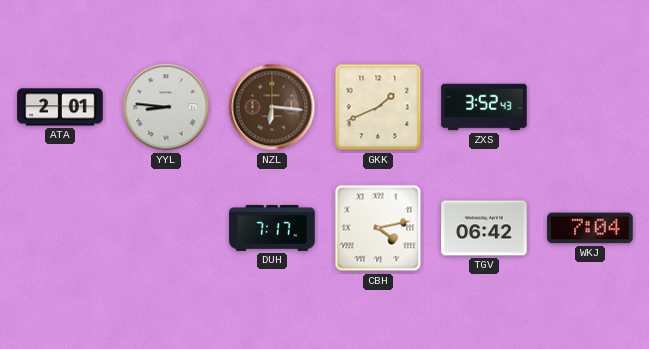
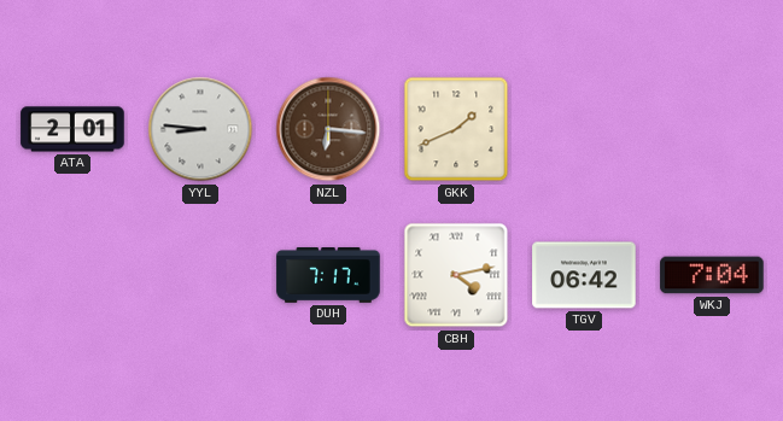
ZXS: 3:52 -> none
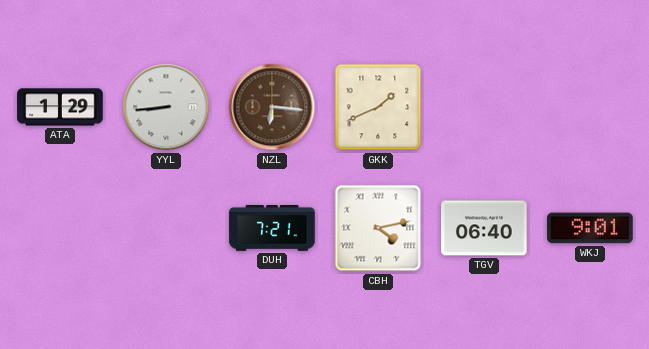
ATA: 2:01 -> 1:29
YYL: 8:46 -> 8:44
DUH: 7:17 -> 7:21
TGV: 06:42 -> 06:40
WKJ: 7:04 -> 9:01
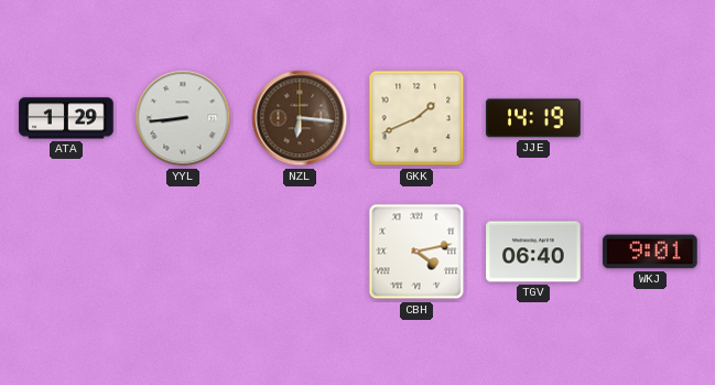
JJE: none -> 14:19
DUH: 7:21 -> none
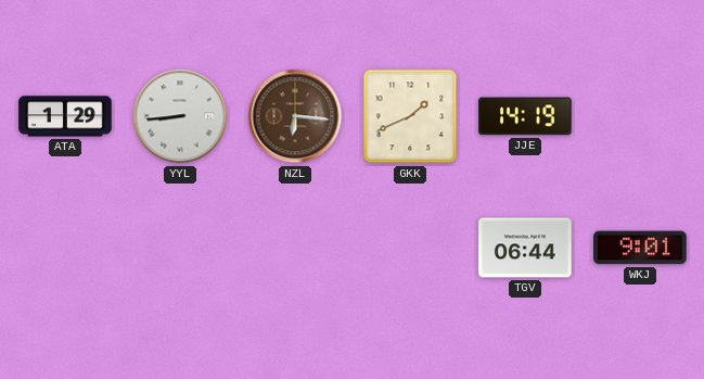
CBH: 4:13 -> none
TGV: 06:40 -> 06:44
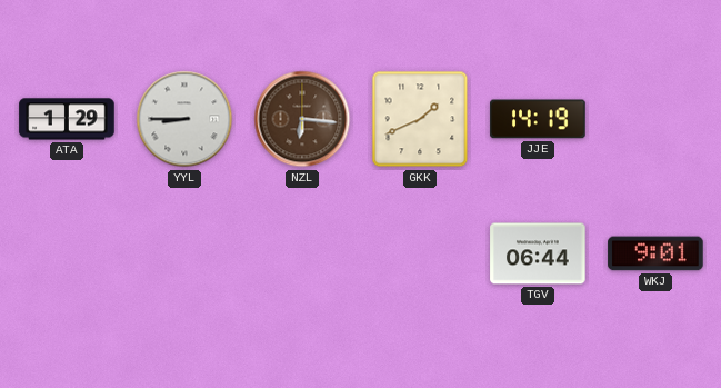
YYL: 8:44 -> 8:45
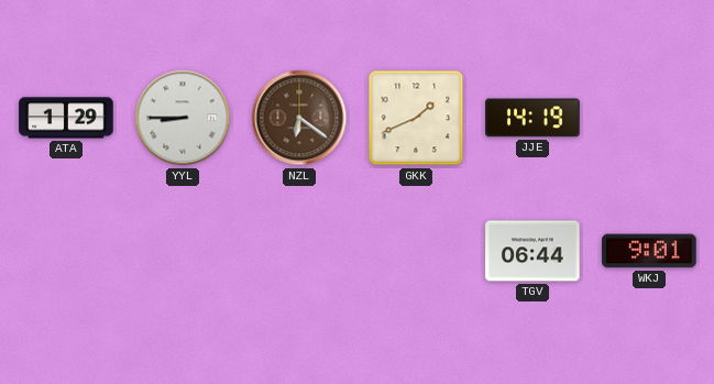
NZL: 6:16 -> 6:21
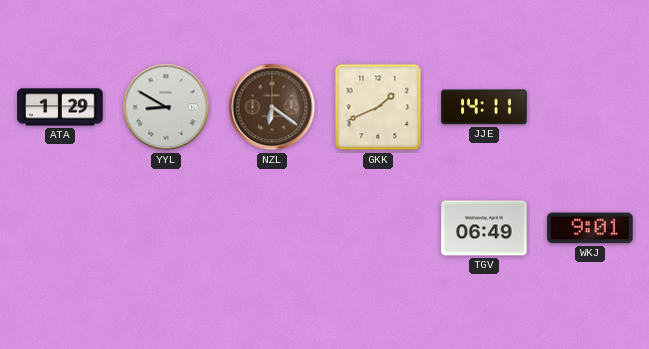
YYL: 8:45 -> 8:50
JJE: 14:19 -> 14:11
TGV: 06:44 -> 06:49
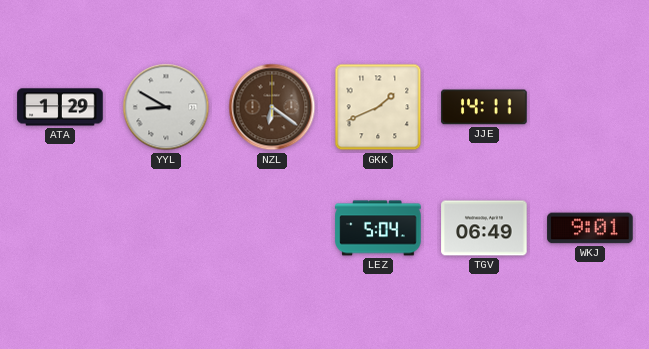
LEZ: none -> 5:04
